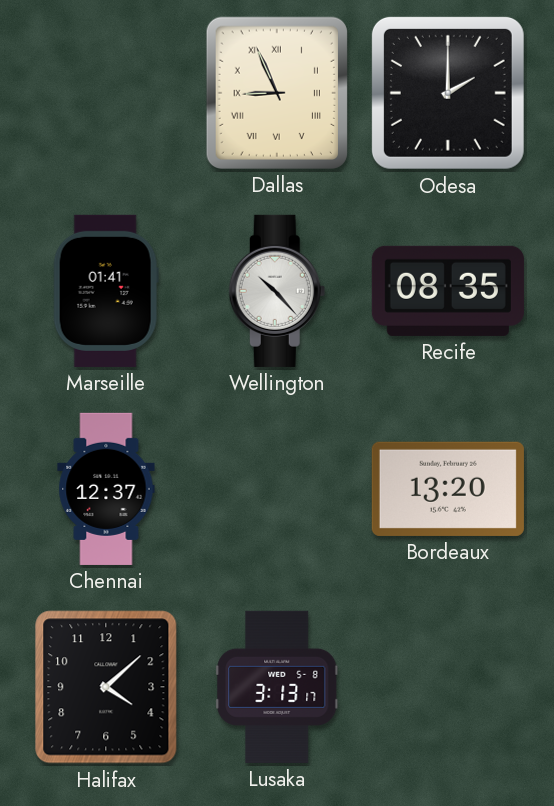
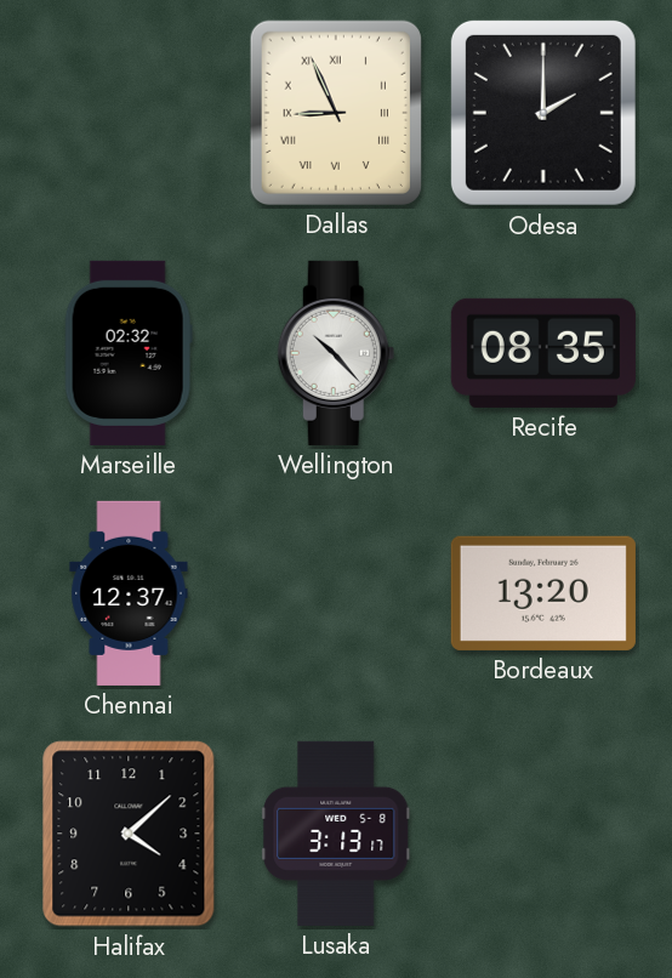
Marseille: 01:41 -> 02:32
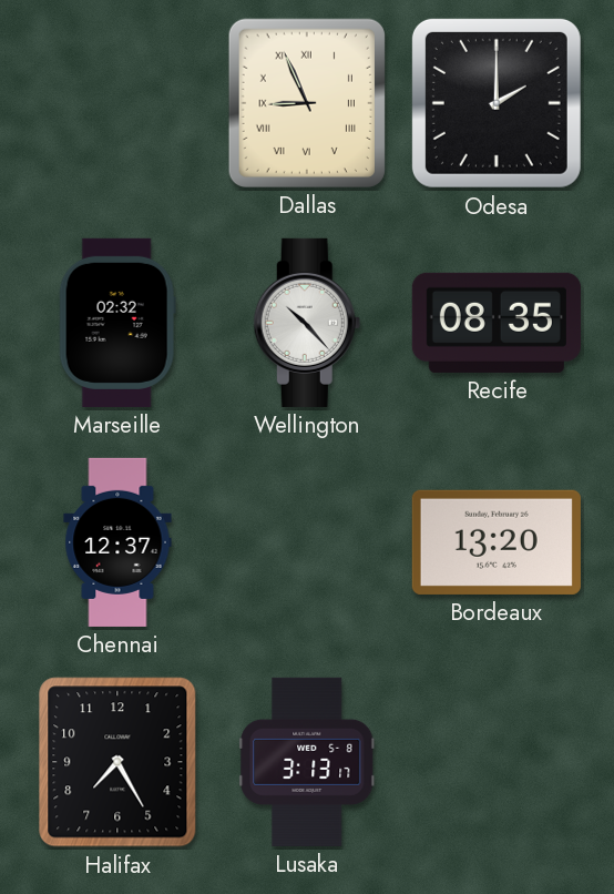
Halifax: 4:08 -> 7:25
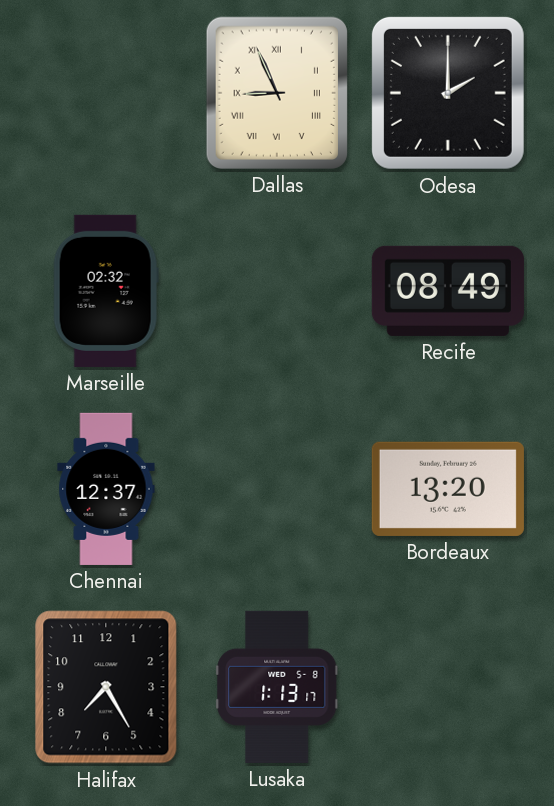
Wellington: 10:23 -> none
Recife: 08:35 -> 08:49
Lusaka: 3:13 -> 1:13
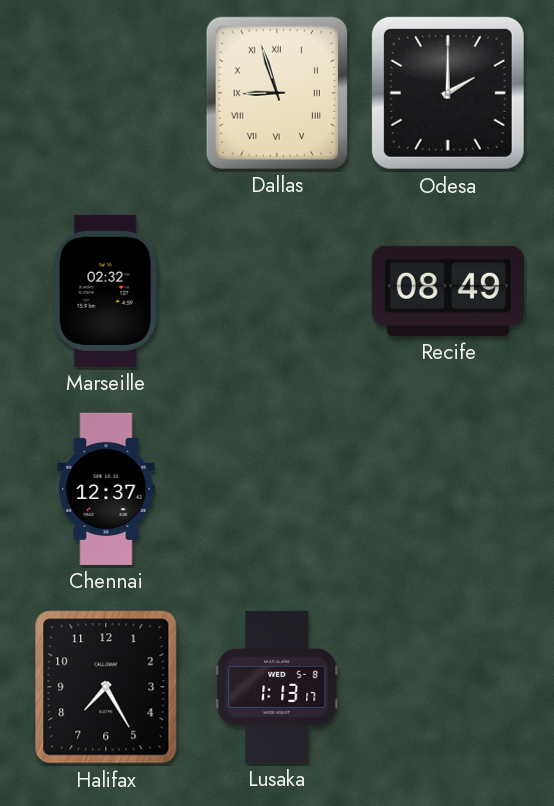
Dallas: 8:56 -> 8:57
Bordeaux: 13:20 -> none
